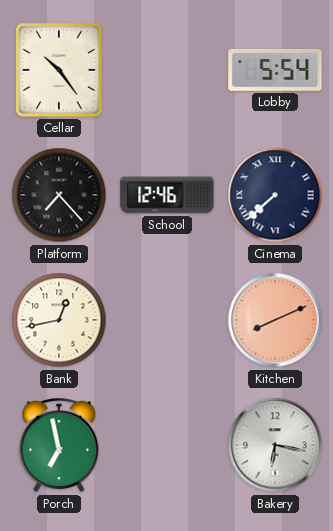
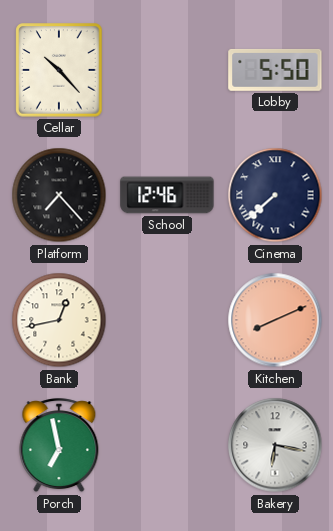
Cellar: 10:24 -> 10:23
Lobby: 5:54 -> 5:50
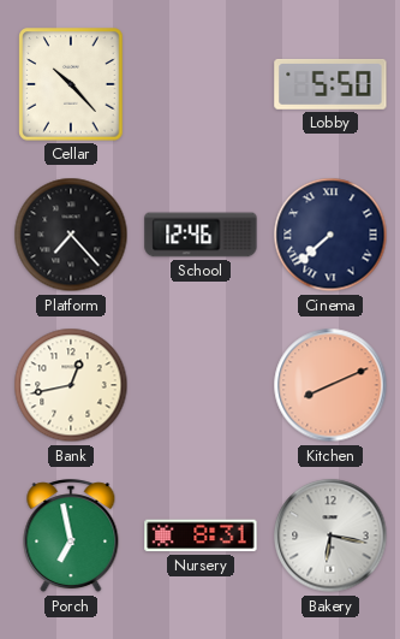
Nursery: none -> 8:31
